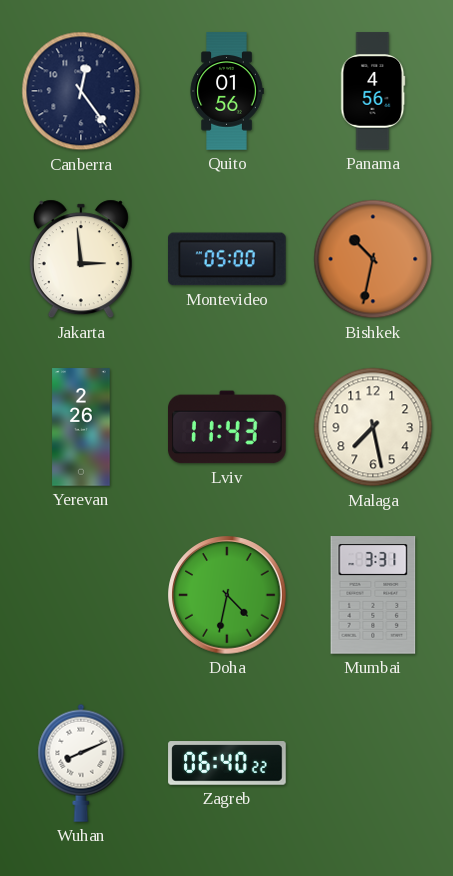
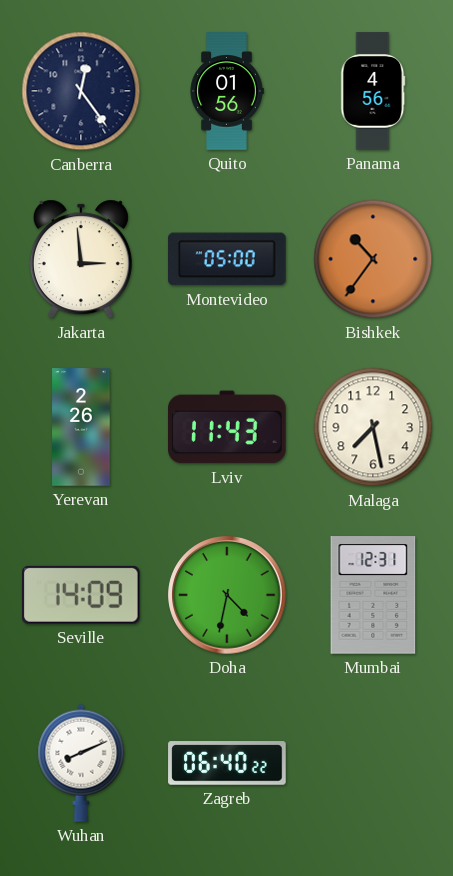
Bishkek: 10:32 -> 10:36
Seville: none -> 14:09
Mumbai: 3:31 -> 12:31
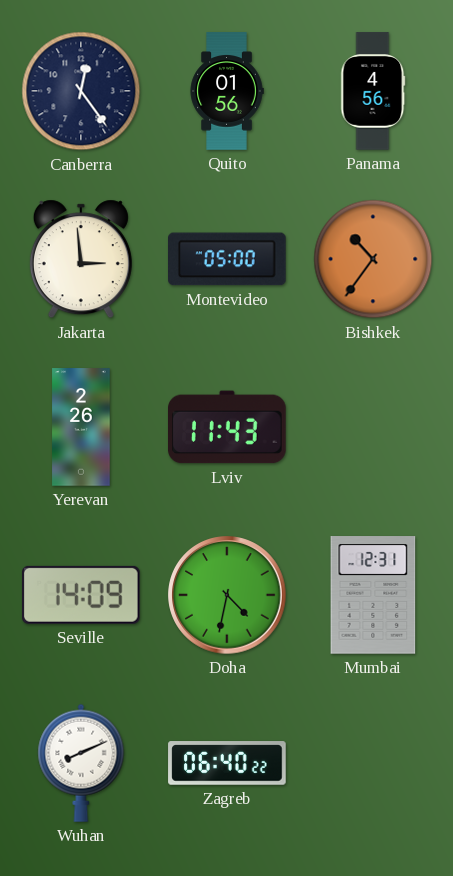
Malaga: 7:28 -> none
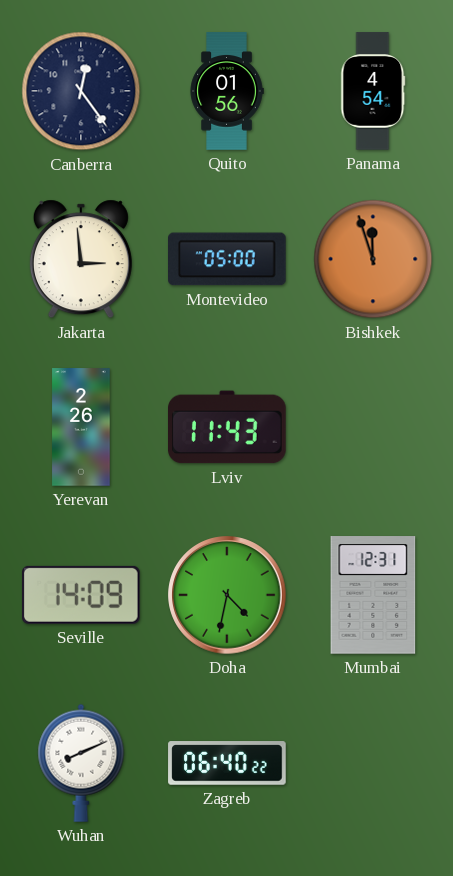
Panama: 4:56 -> 4:54
Bishkek: 10:36 -> 11:57
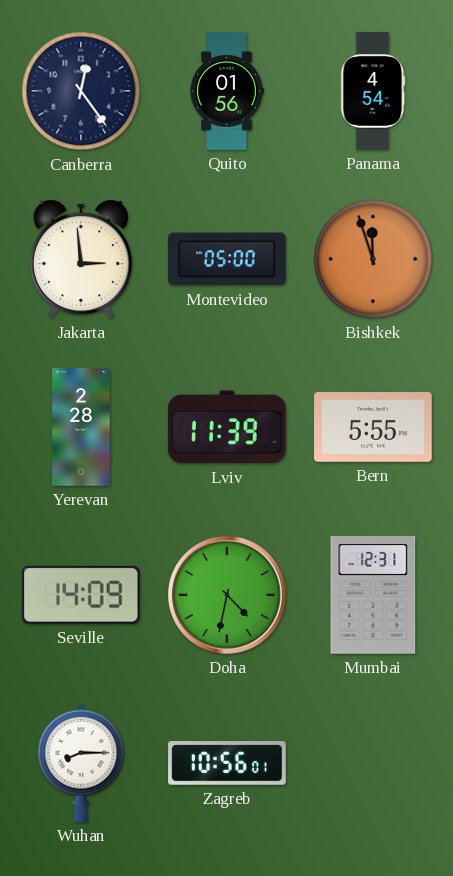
Yerevan: 2:26 -> 2:28
Lviv: 11:43 -> 11:39
Bern: none -> 5:55
Wuhan: 8:11 -> 8:15
Zagreb: 06:40 -> 10:56
